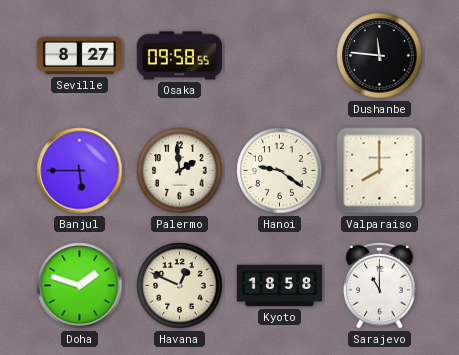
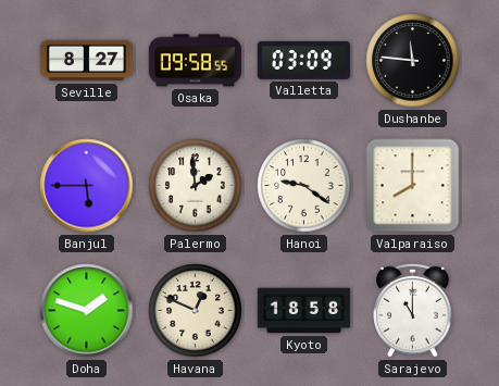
Valletta: none -> 03:09
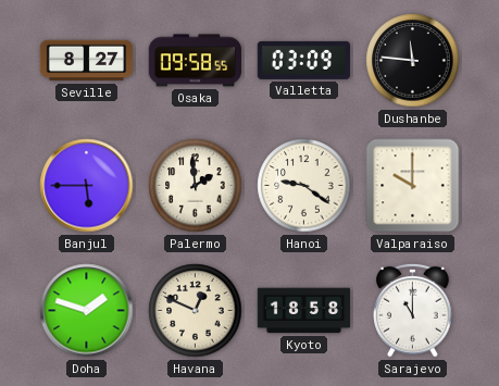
Valparaiso: 8:00 -> 10:00
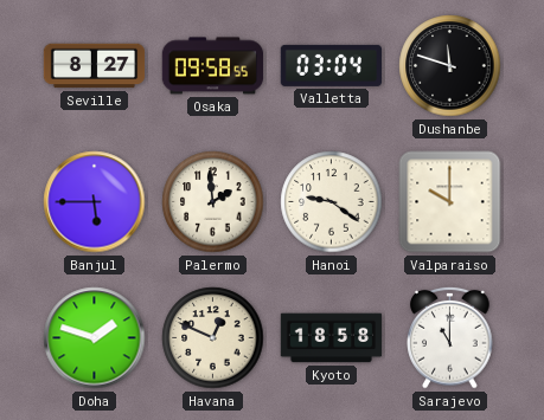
Valletta: 03:09 -> 03:04
Dushanbe: 11:46 -> 11:48
